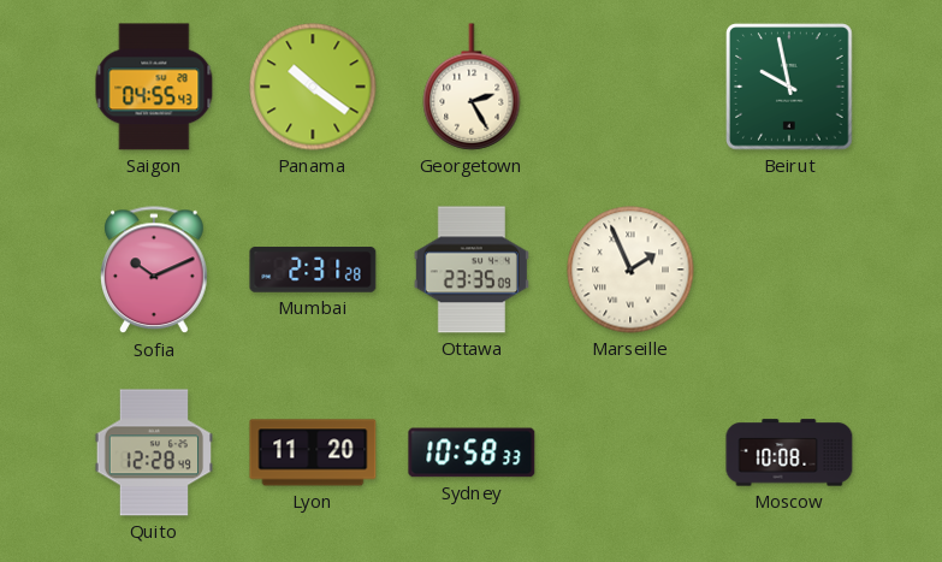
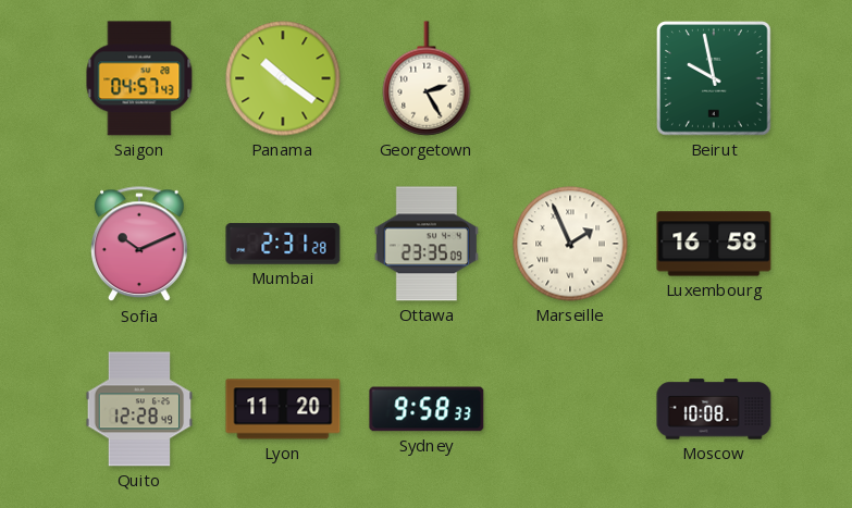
Saigon: 04:55 -> 04:57
Luxembourg: none -> 16:58
Sydney: 10:58 -> 9:58
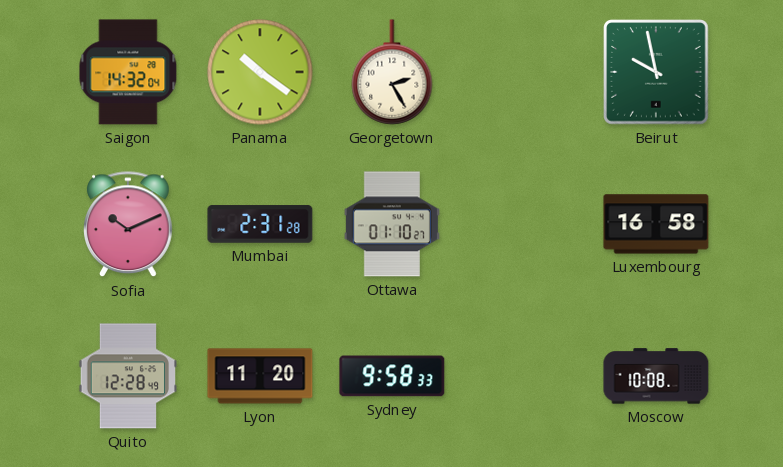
Saigon: 04:57 -> 14:32
Ottawa: 23:35 -> 01:10
Marseille: 1:56 -> none
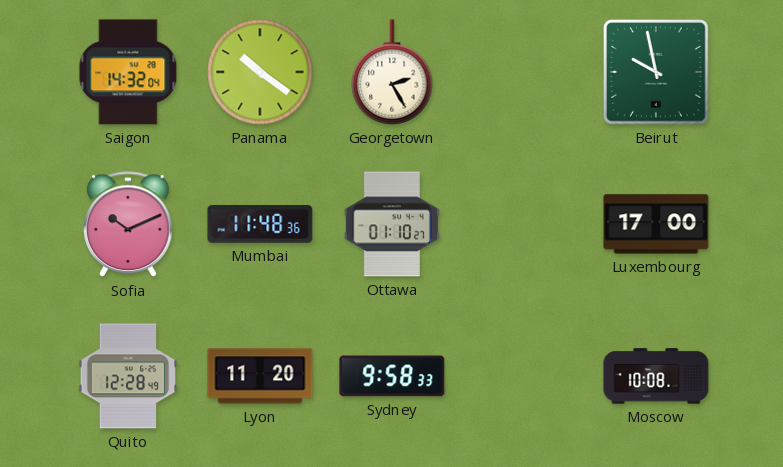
Mumbai: 2:31 -> 11:48
Luxembourg: 16:58 -> 17:00
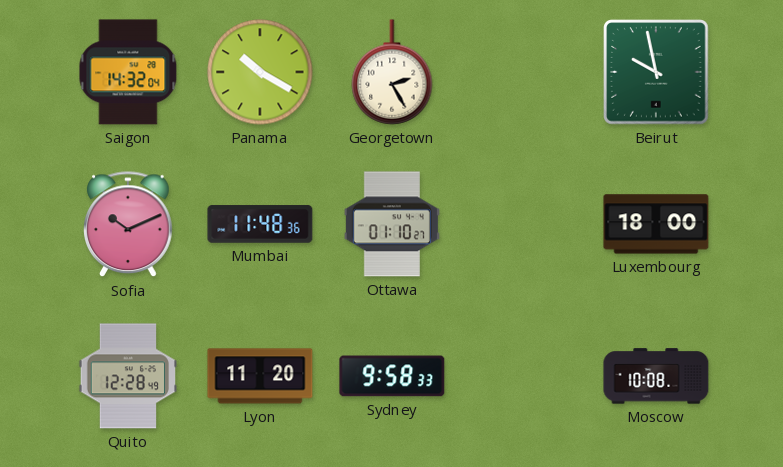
Panama: 10:21 -> 10:20
Luxembourg: 17:00 -> 18:00
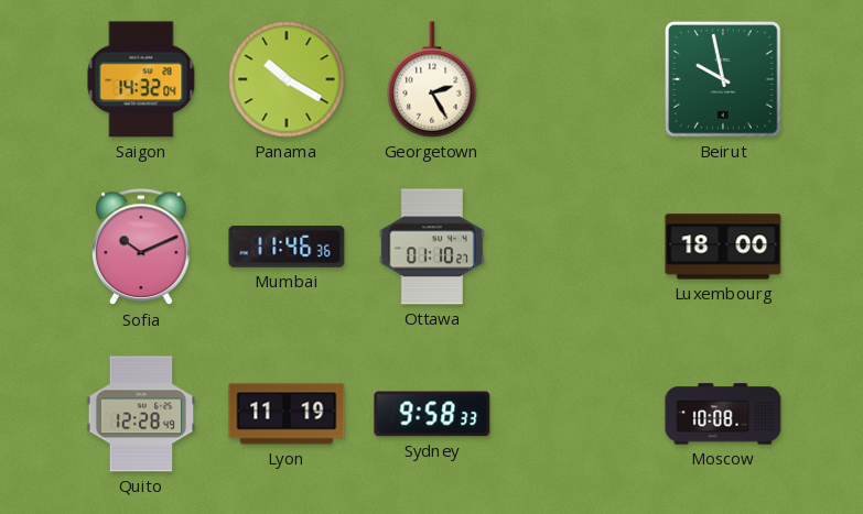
Mumbai: 11:48 -> 11:46
Lyon: 11:20 -> 11:19
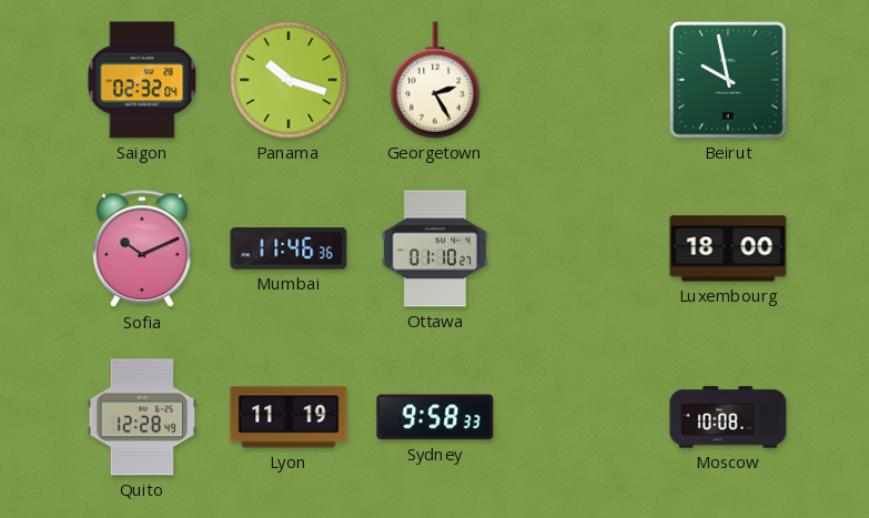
Saigon: 14:32 -> 02:32
Panama: 10:20 -> 10:18
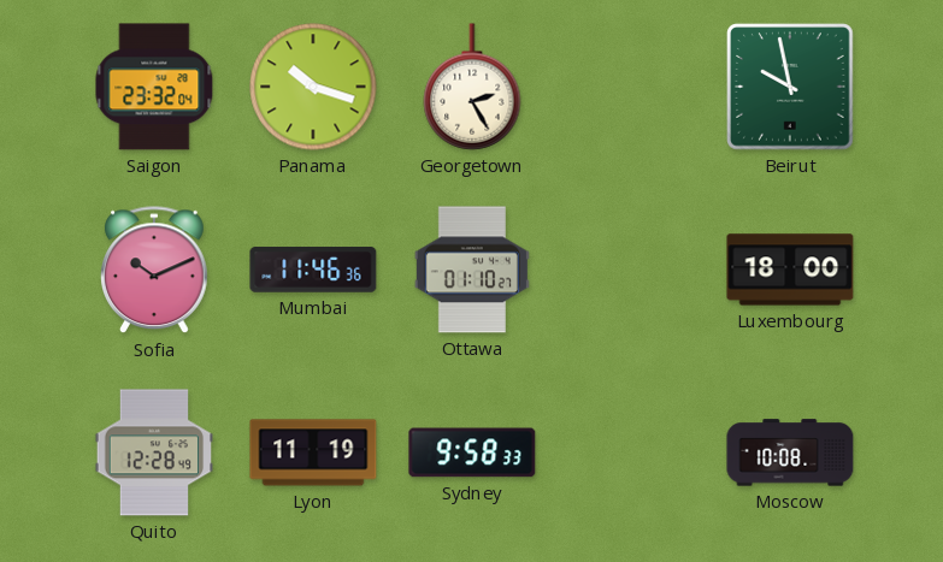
Saigon: 02:32 -> 23:32
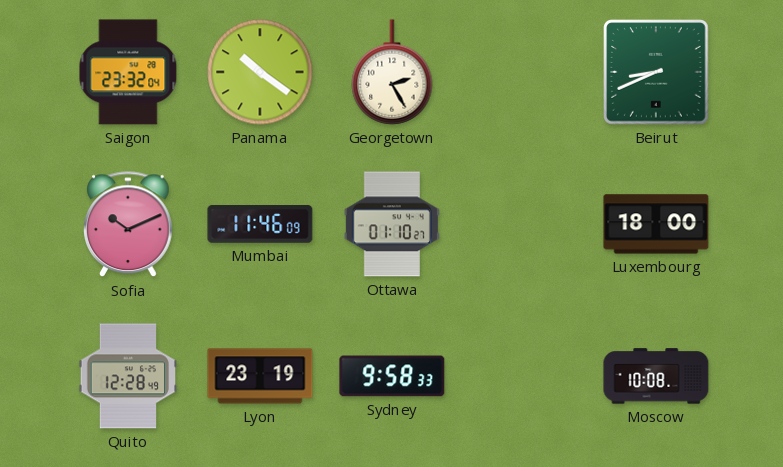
Panama: 10:18 -> 10:21
Beirut: 9:58 -> 8:41
Mumbai: 11:46:36 -> 11:46:09
Lyon: 11:19 -> 23:19
